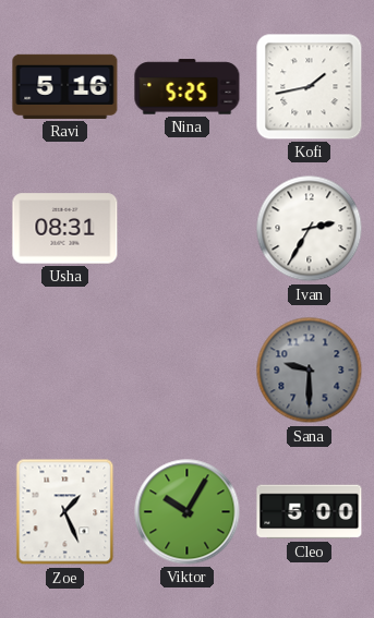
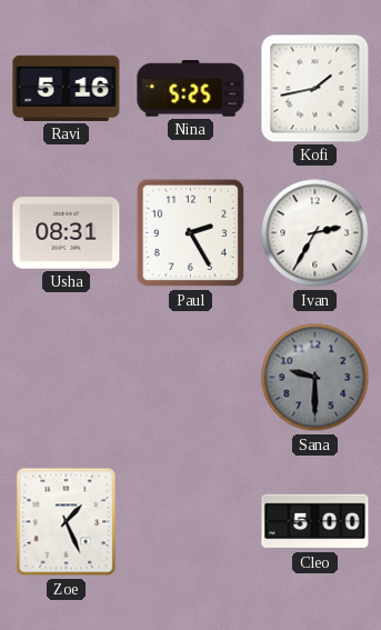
Paul: none -> 2:25
Viktor: 10:05 -> none
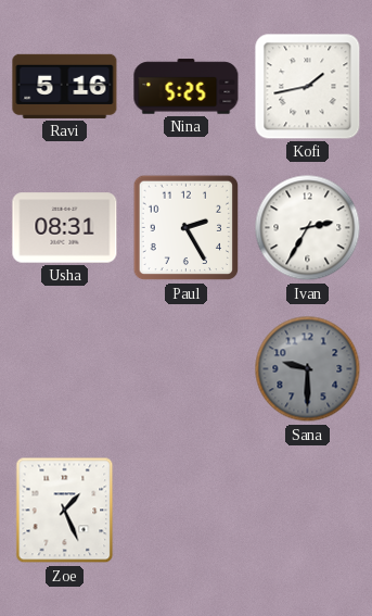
Cleo: 5:00 -> none
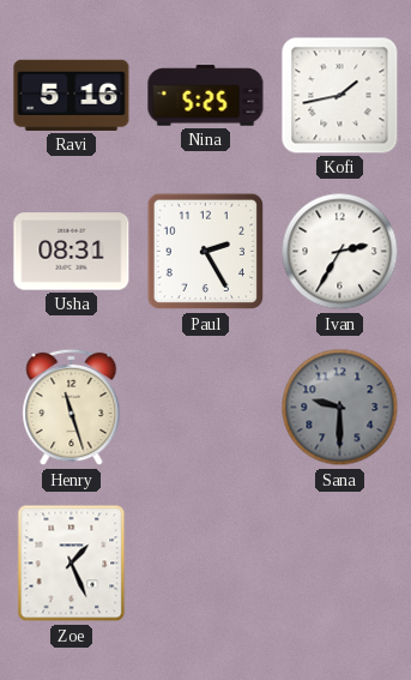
Henry: none -> 11:27
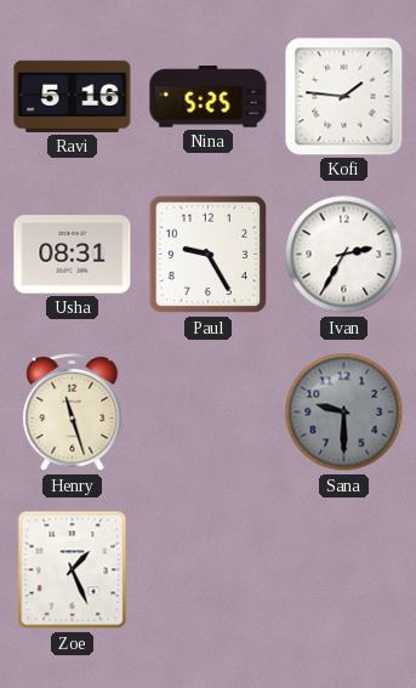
Kofi: 1:43 -> 1:46
Paul: 2:25 -> 9:25
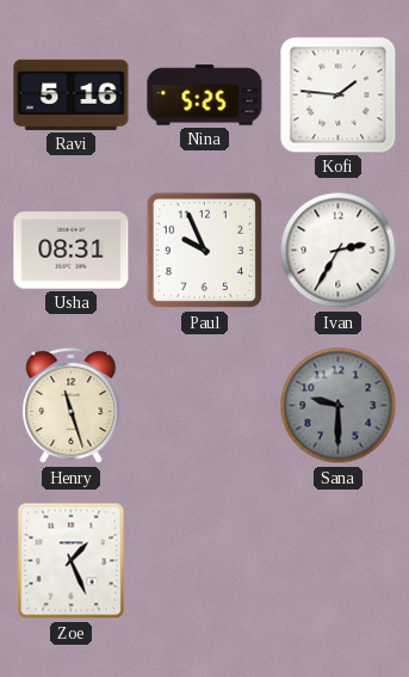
Paul: 9:25 -> 9:56
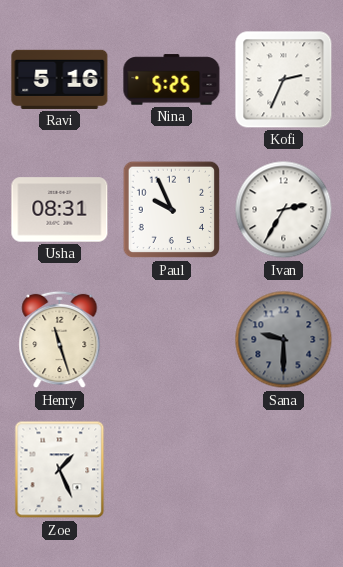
Kofi: 1:46 -> 2:34
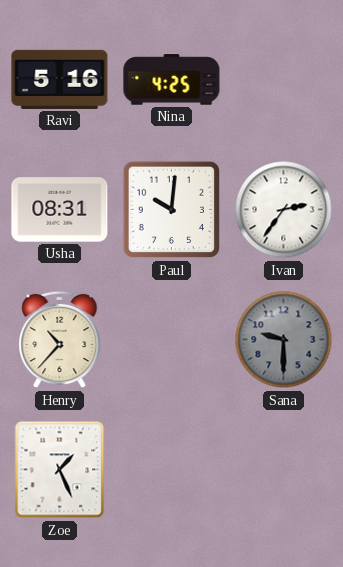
Nina: 5:25 -> 4:25
Kofi: 2:34 -> none
Paul: 9:56 -> 10:01
Ivan: 2:35 -> 2:36
Henry: 11:27 -> 10:37
